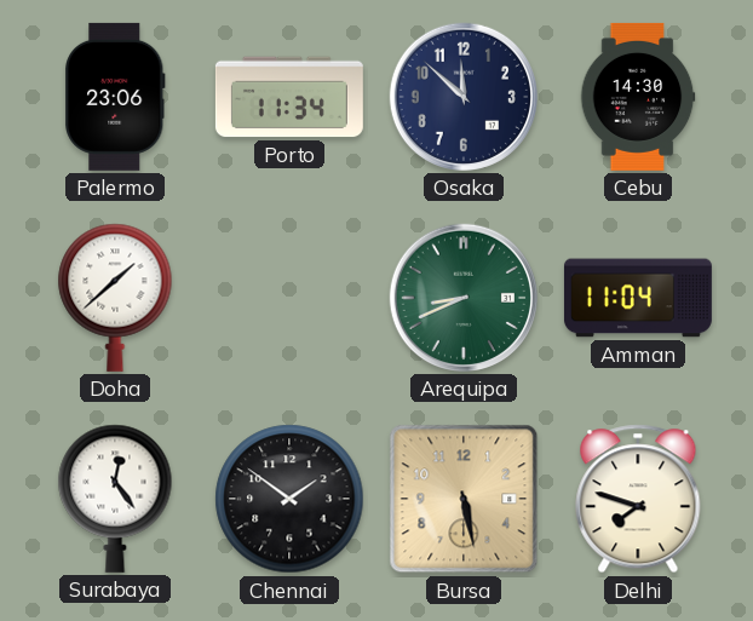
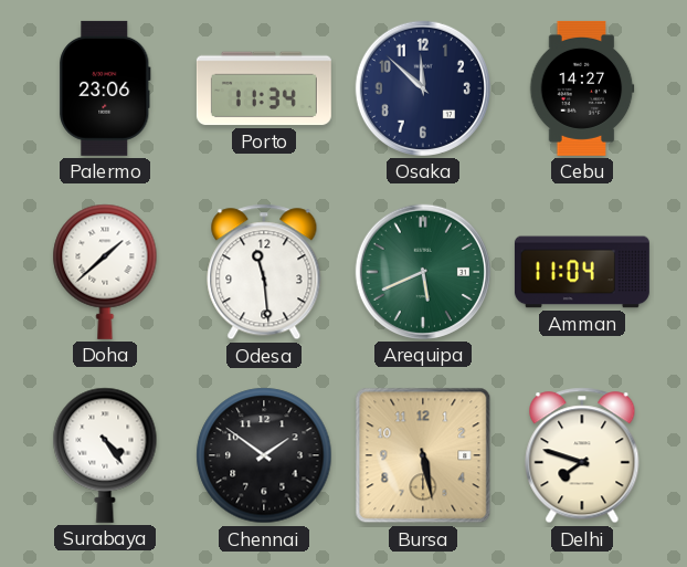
Cebu: 14:30 -> 14:27
Odesa: none -> 11:29
Arequipa: 8:41 -> 5:41
Surabaya: 12:24 -> 4:24
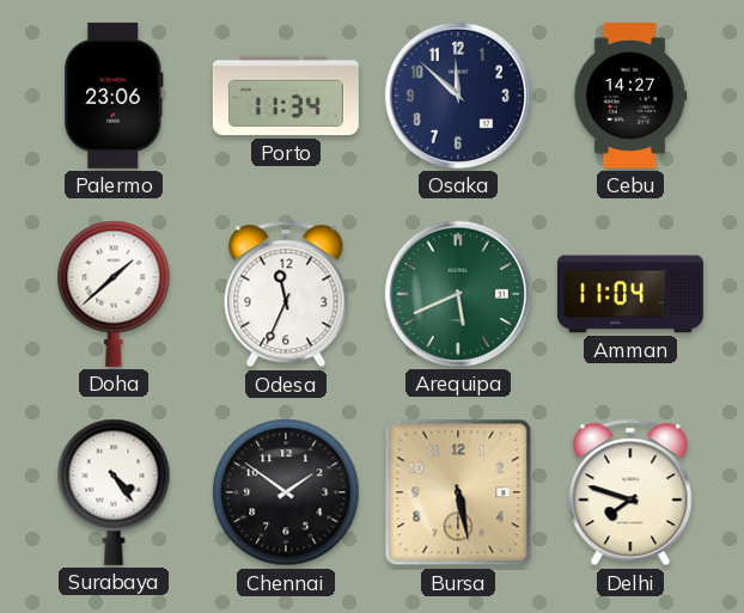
Odesa: 11:29 -> 11:34
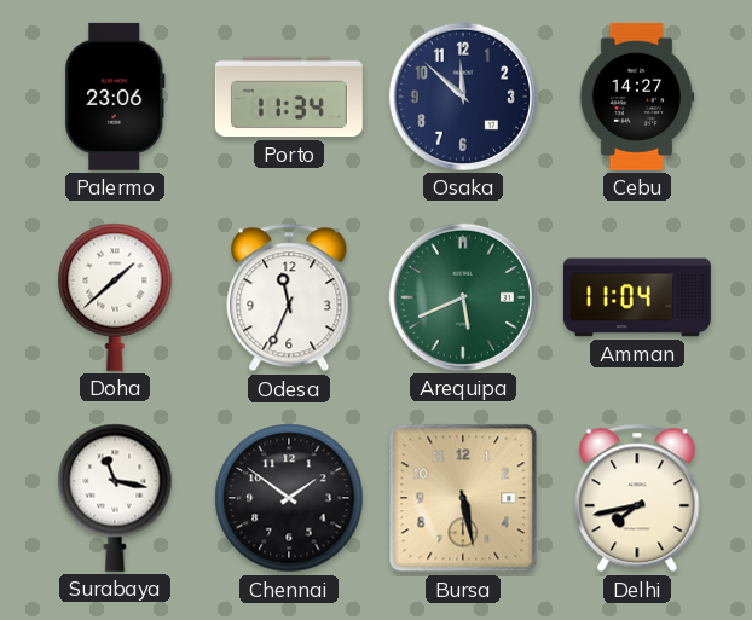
Surabaya: 4:24 -> 11:17
Delhi: 7:48 -> 7:43
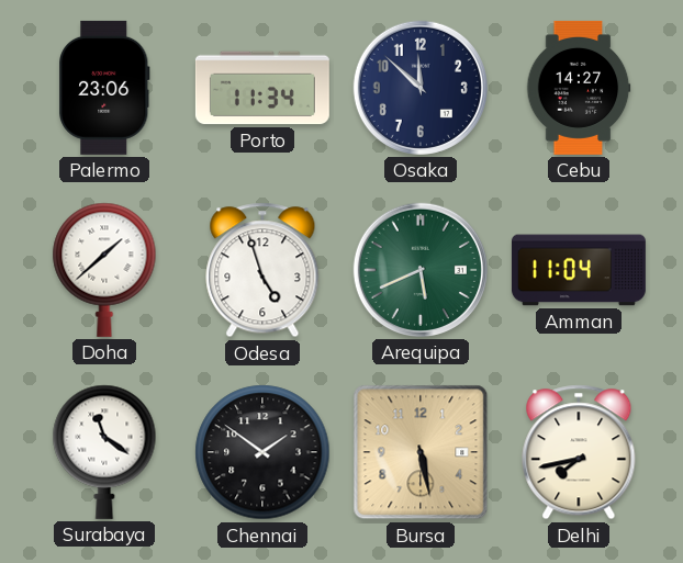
Odesa: 11:34 -> 4:57
Surabaya: 11:17 -> 11:21
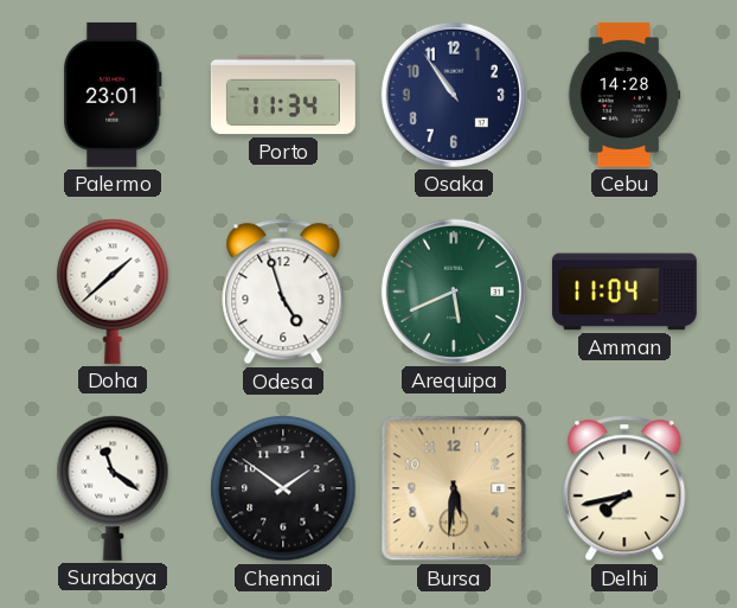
Palermo: 23:06 -> 23:01
Osaka: 11:52 -> 10:54
Cebu: 14:27 -> 14:28
Bursa: 5:28 -> 5:31
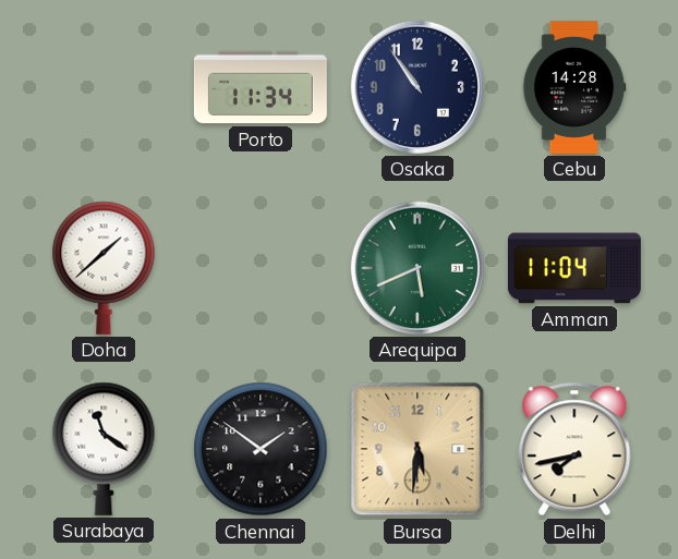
Palermo: 23:01 -> none
Odesa: 4:57 -> none
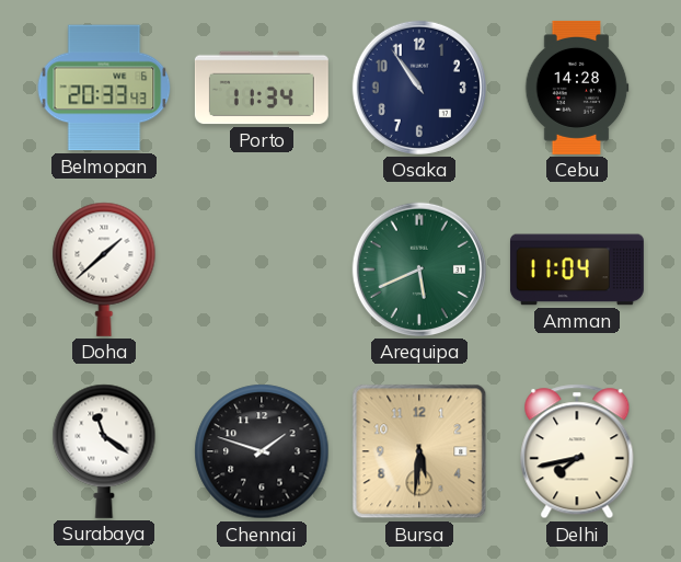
Belmopan: none -> 20:33
Chennai: 1:51 -> 1:48
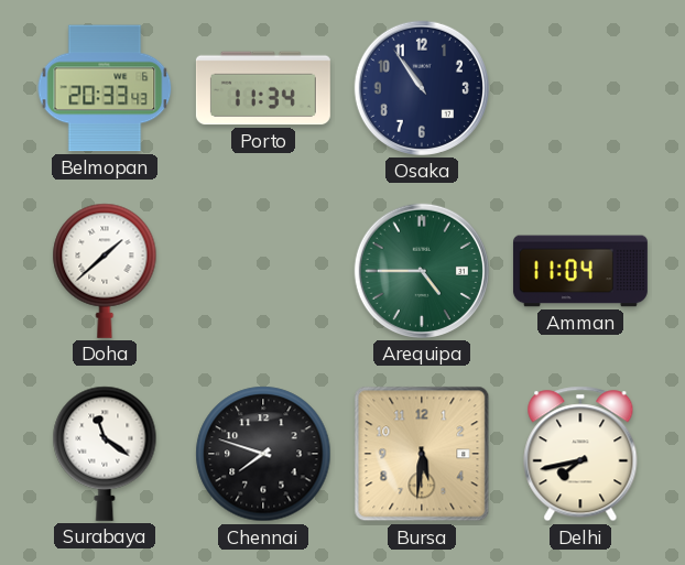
Cebu: 14:28 -> none
Arequipa: 5:41 -> 4:45
Chennai: 1:48 -> 7:48
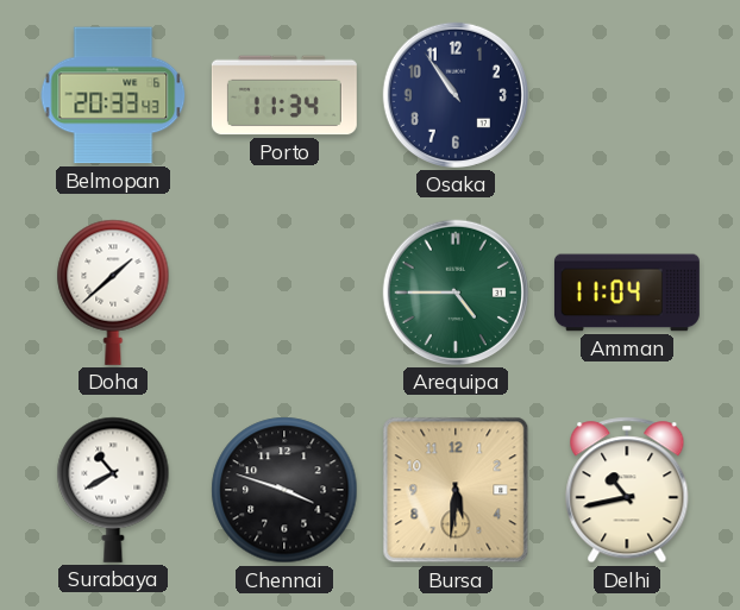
Surabaya: 11:21 -> 10:40
Chennai: 7:48 -> 3:48
Delhi: 7:43 -> 10:43
